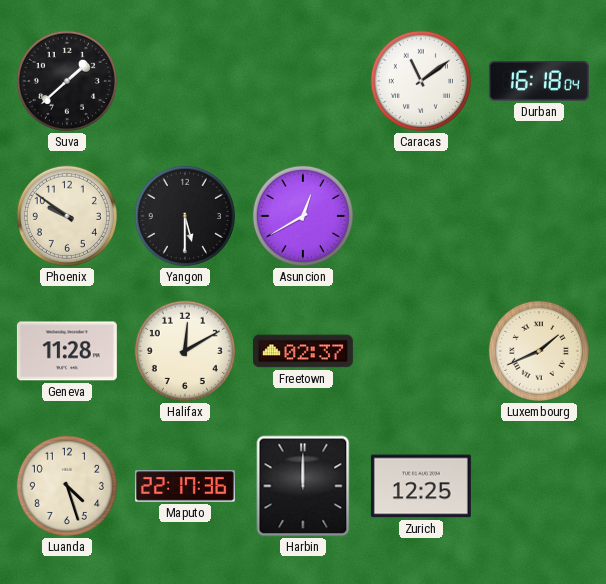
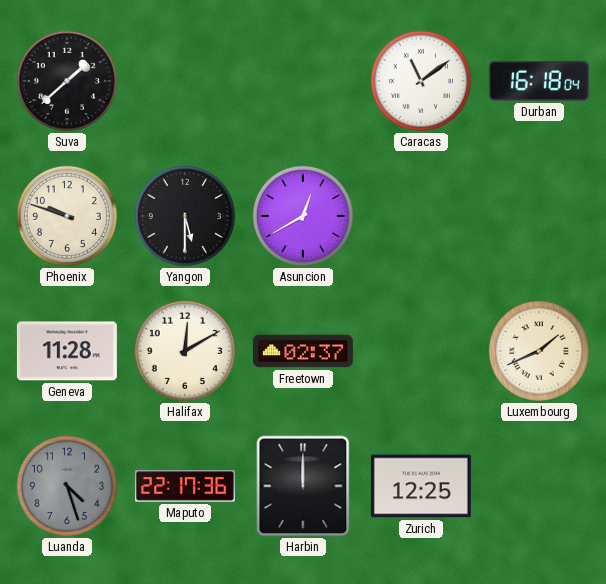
Phoenix: 9:51 -> 9:48
Luanda dial: cream -> grey
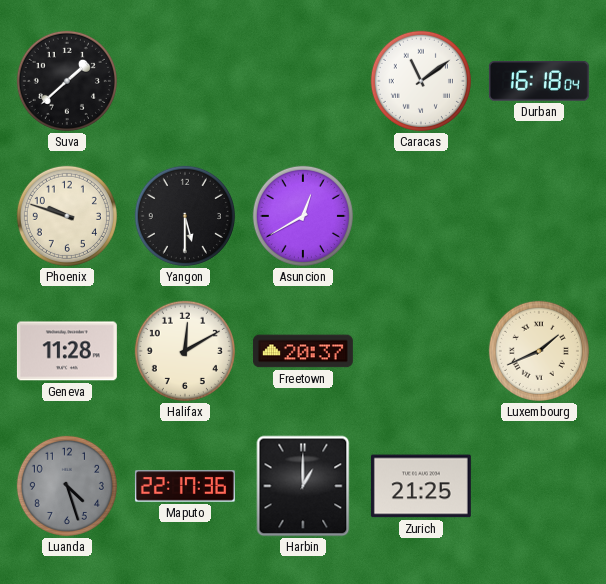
Freetown: 02:37 -> 20:37
Harbin: 12:00 -> 1:00
Zurich: 12:25 -> 21:25
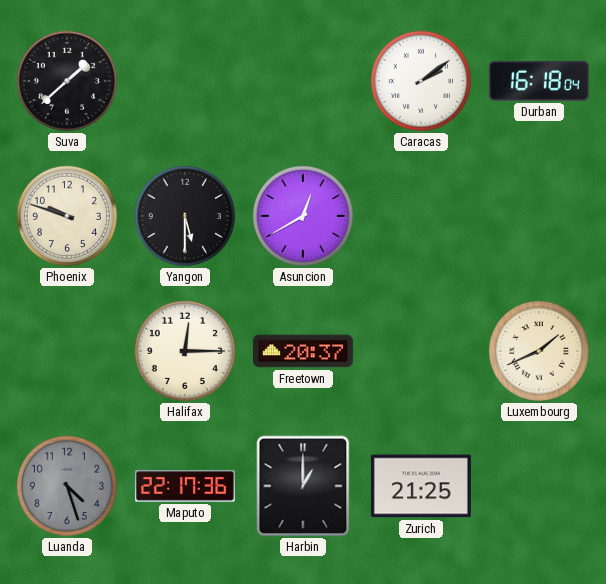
Caracas: 11:09 -> 2:09
Geneva: 11:28 -> none
Halifax: 12:10 -> 12:15
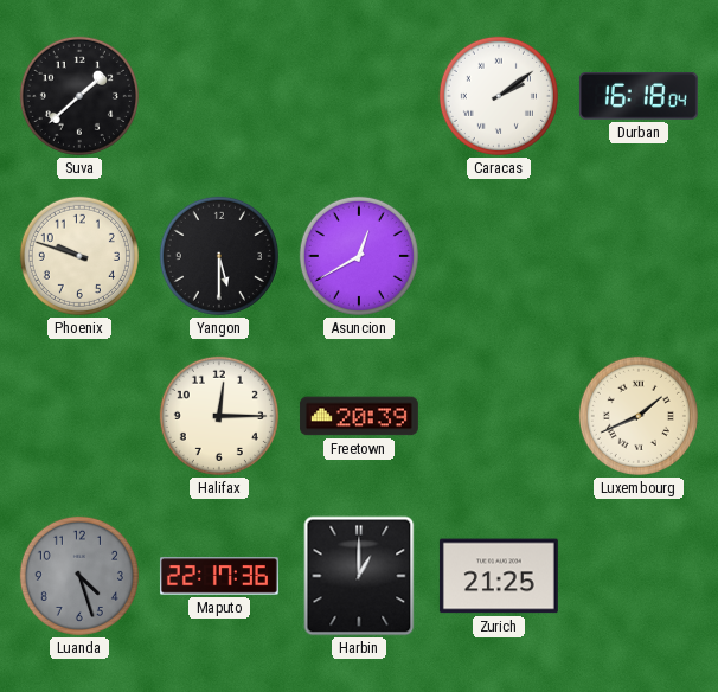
Freetown: 20:37 -> 20:39
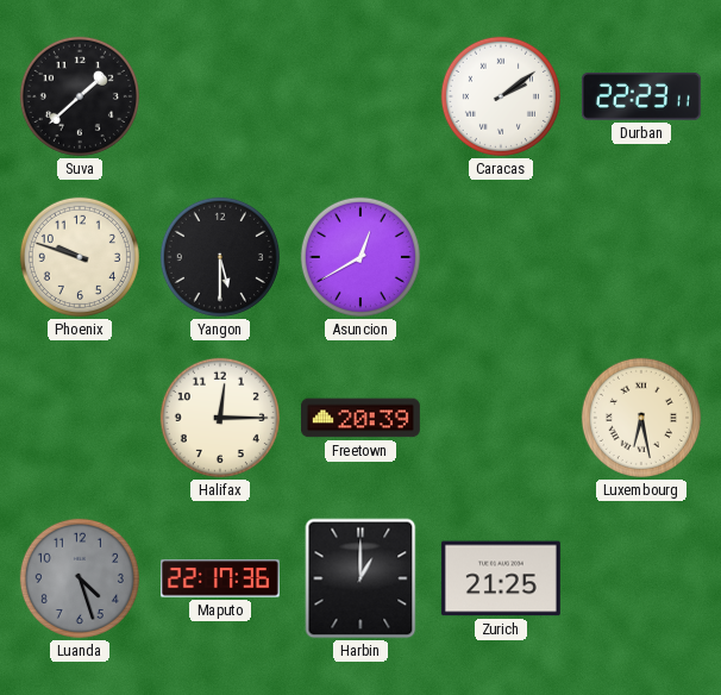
Durban: 16:18 -> 22:23
Luxembourg: 1:41 -> 6:28
